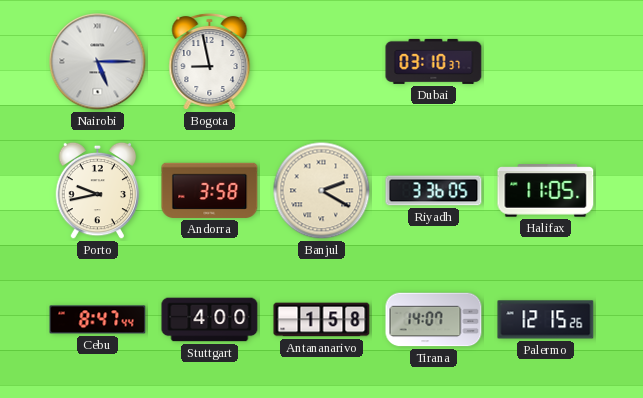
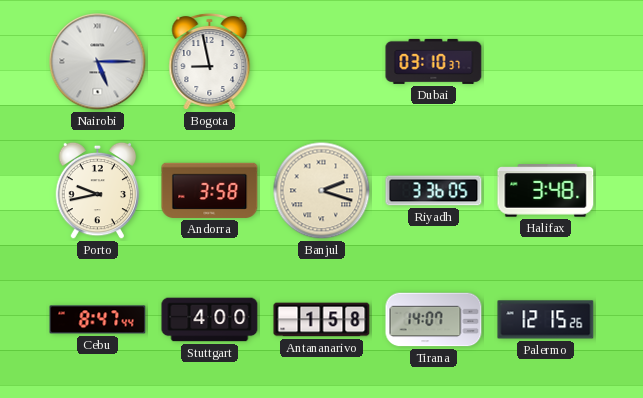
Banjul: 2:20 -> 2:18
Halifax: 11:05 -> 3:48
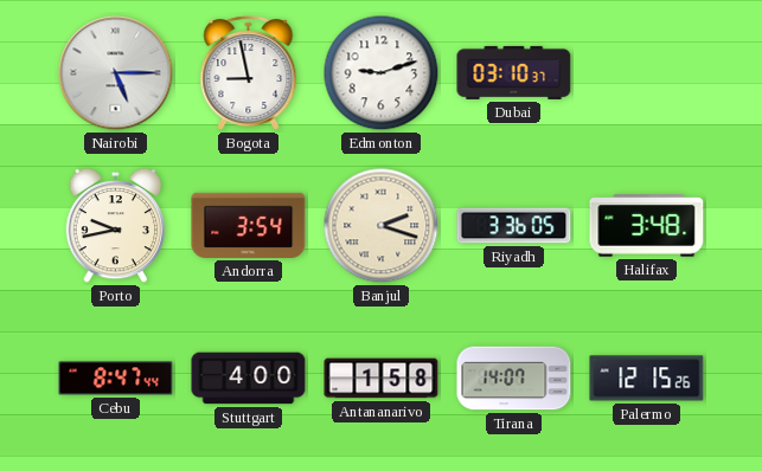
Edmonton: none -> 9:12
Andorra: 3:58 -> 3:54
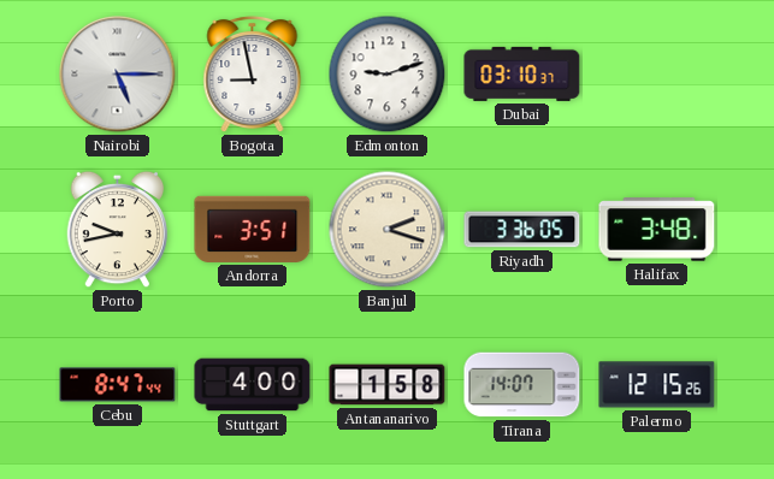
Andorra: 3:54 -> 3:51
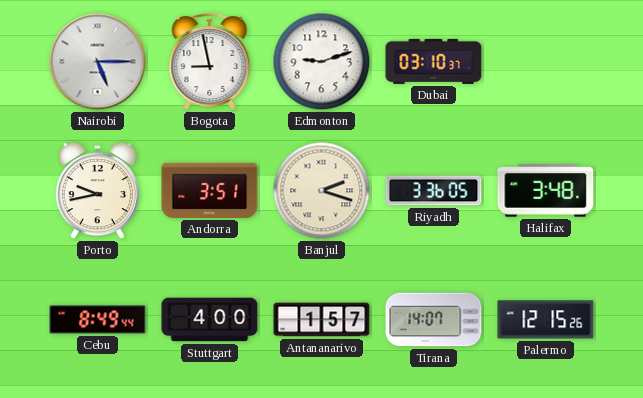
Cebu: 8:47 -> 8:49
Antananarivo: 1:58 -> 1:57
